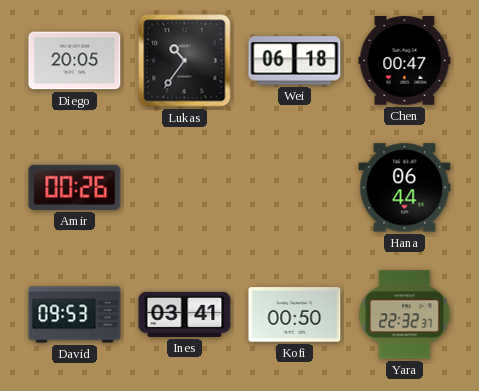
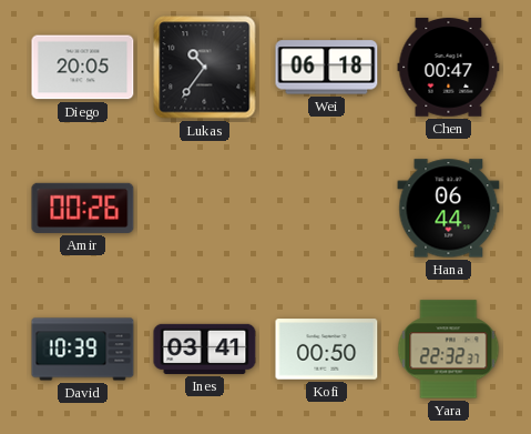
David: 09:53 -> 10:39
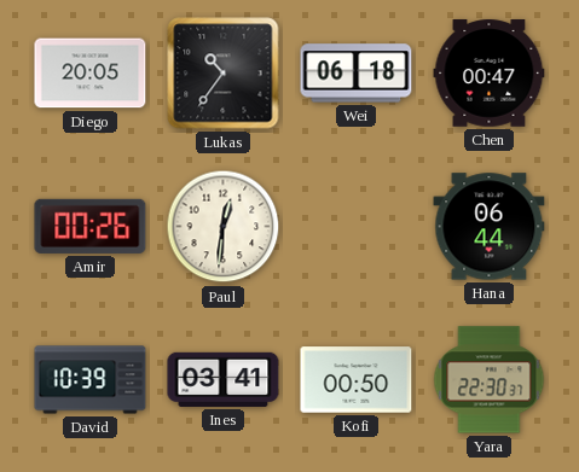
Paul: none -> 12:31
Yara: 22:32 -> 22:30
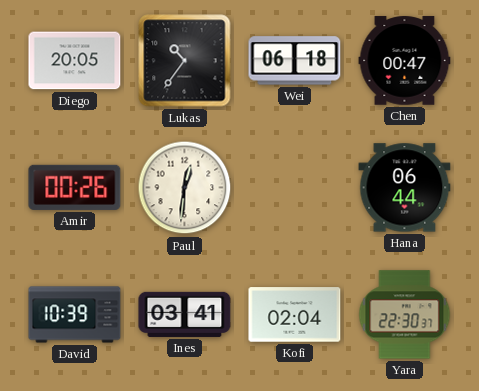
Kofi: 00:50 -> 02:04
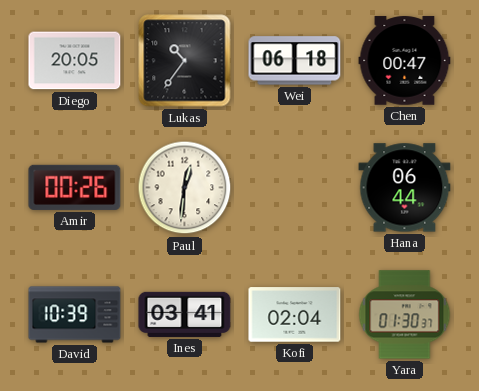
Yara: 22:30 -> 01:30
